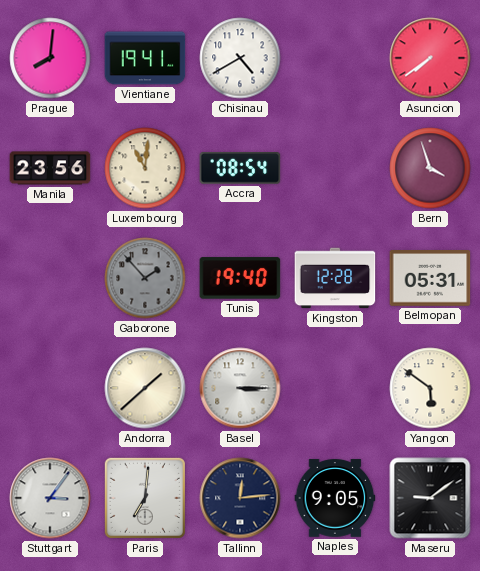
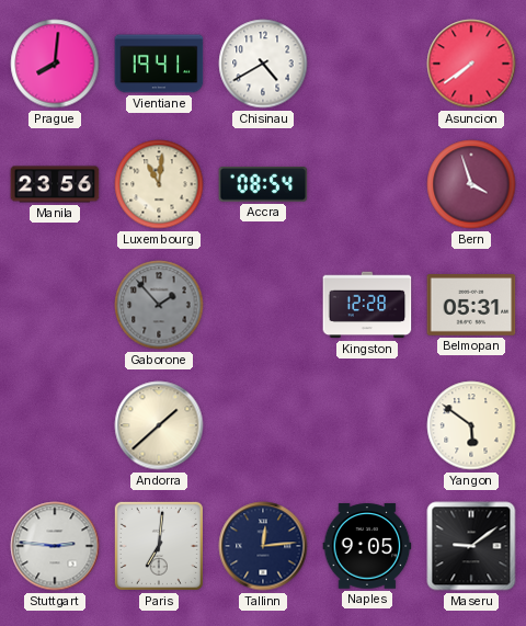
Tunis: 19:40 -> none
Basel: 3:15 -> none
Stuttgart: 3:06 -> 2:46
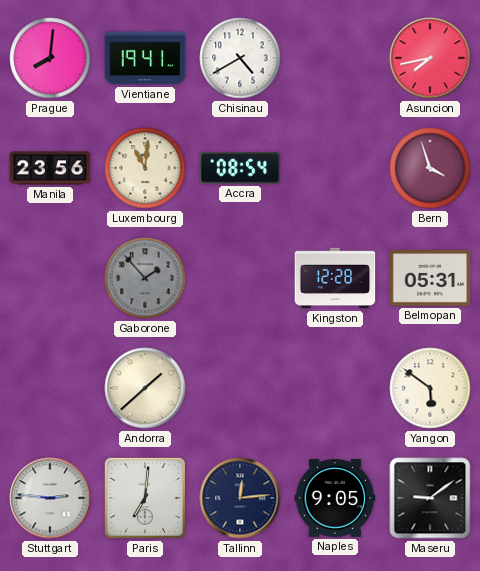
Asuncion: 7:39 -> 7:43
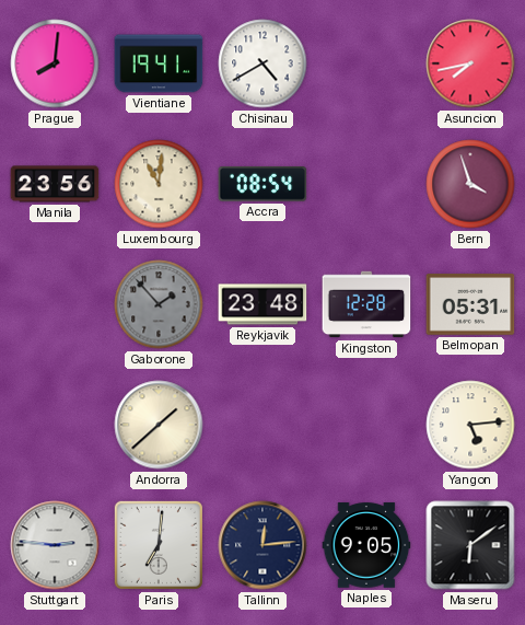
Reykjavik: none -> 23:48
Yangon: 5:51 -> 5:14
Maseru: 9:09 -> 6:09
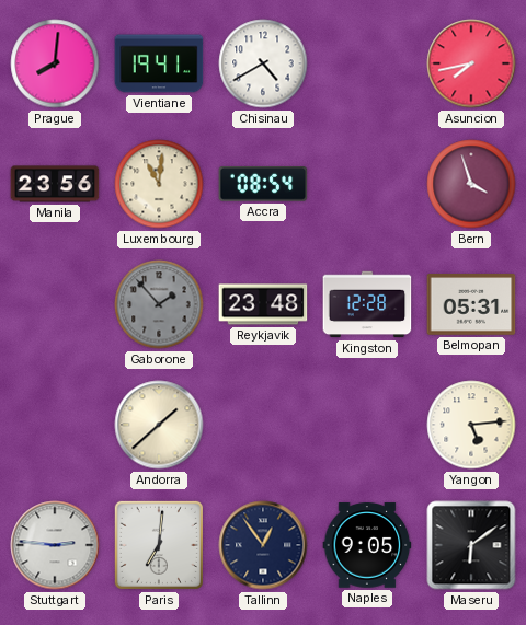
Tallinn: 12:14 -> 12:54
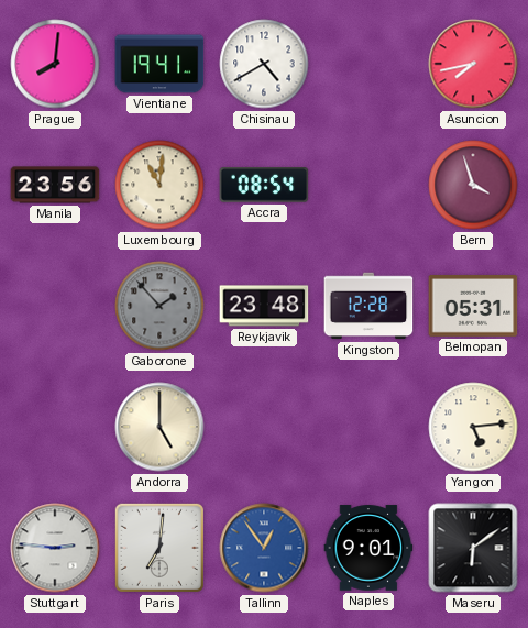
Andorra: 1:38 -> 5:00
Tallinn dial: navy -> blue
Naples: 9:05 -> 9:01
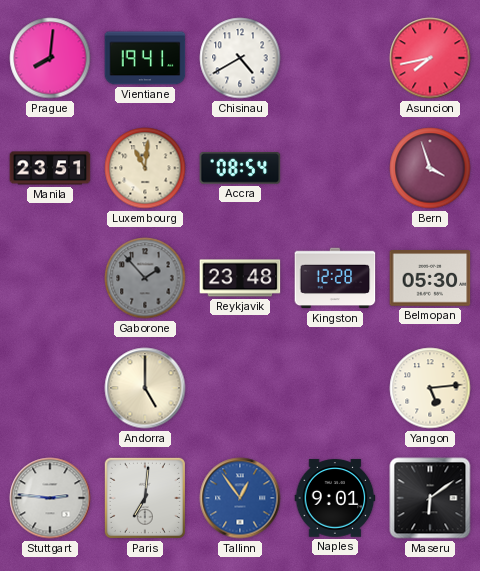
Manila: 23:56 -> 23:51
Belmopan: 05:31 -> 05:30
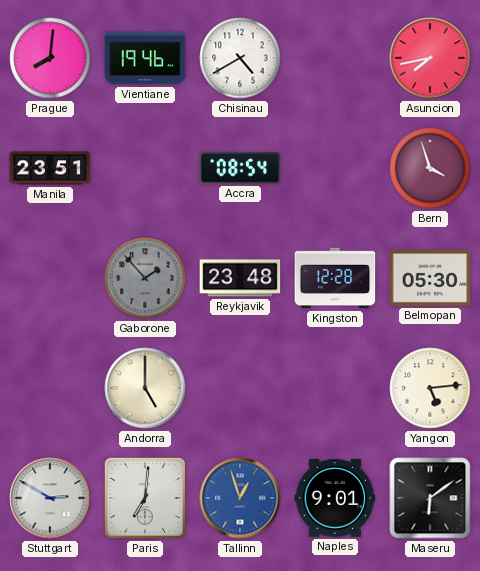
Vientiane: 19:41 -> 19:46
Luxembourg: 11:01 -> none
Stuttgart: 2:46 -> 2:50
Tallinn: 12:54 -> 12:57
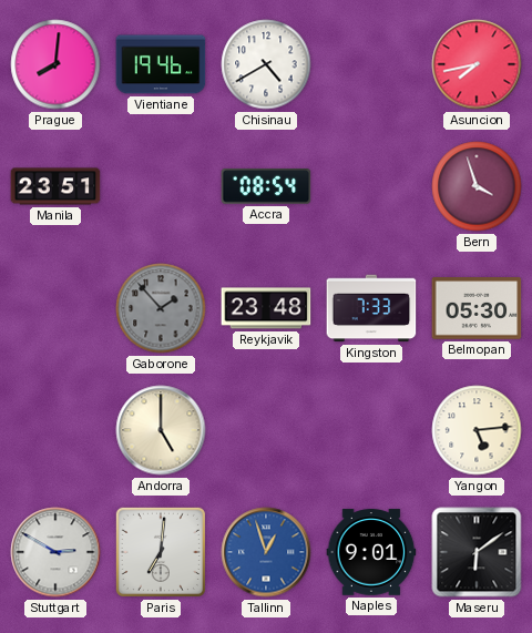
Kingston: 12:28 -> 7:33
